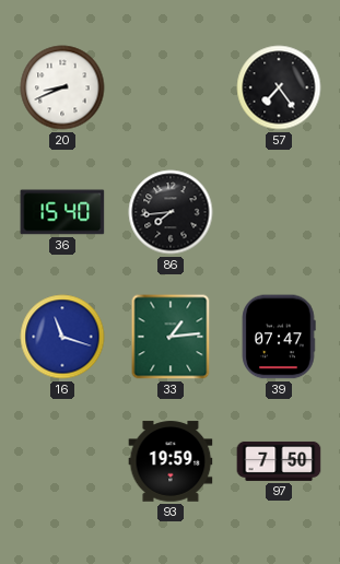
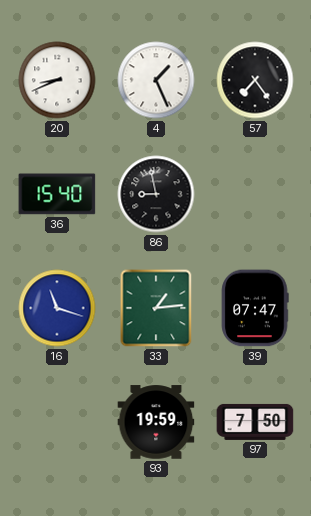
4: none -> 1:26
86: 7:44 -> 8:58
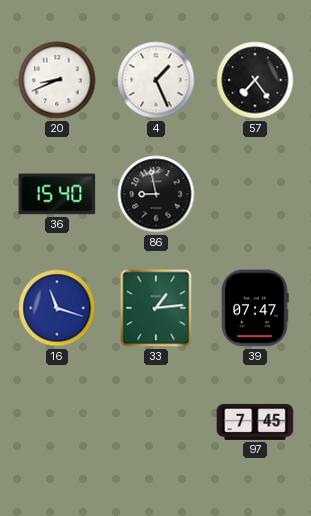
93: 19:59 -> none
97: 7:50 -> 7:45
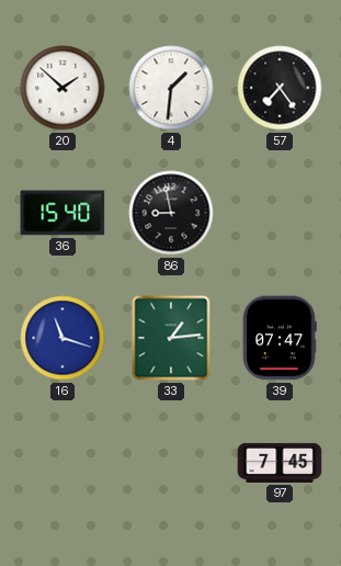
20: 8:41 -> 1:52
4: 1:26 -> 1:31
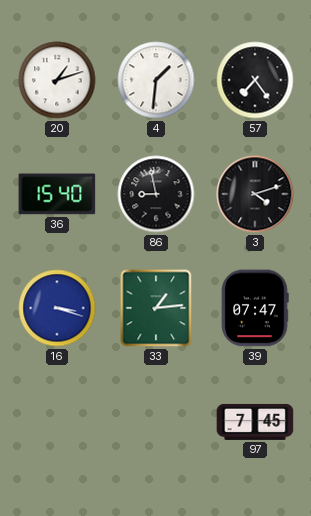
20: 1:52 -> 1:12
3: none -> 4:12
16: 11:18 -> 3:18
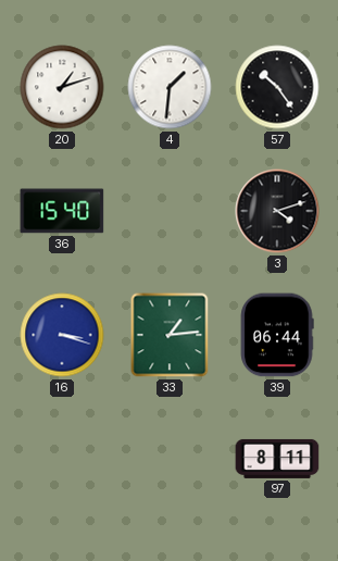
57: 7:24 -> 10:24
86: 8:58 -> none
39: 07:47 -> 06:44
97: 7:45 -> 8:11
